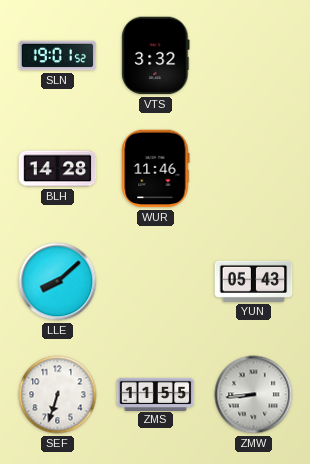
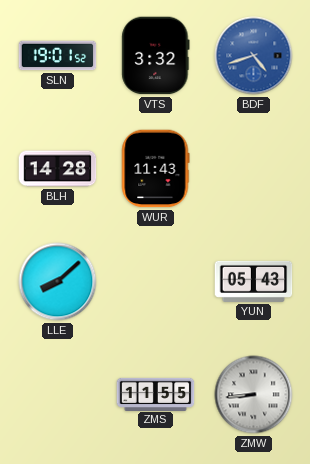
BDF: none -> 4:42
WUR: 11:46 -> 11:43
SEF: 6:33 -> none
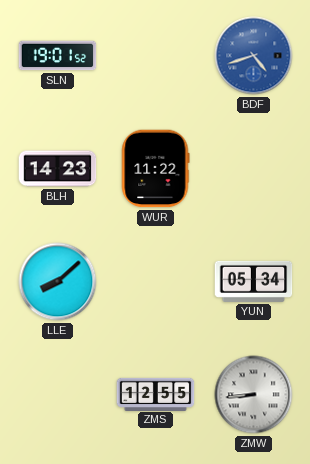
VTS: 3:32 -> none
BLH: 14:28 -> 14:23
WUR: 11:43 -> 11:22
YUN: 05:43 -> 05:34
ZMS: 11:55 -> 12:55
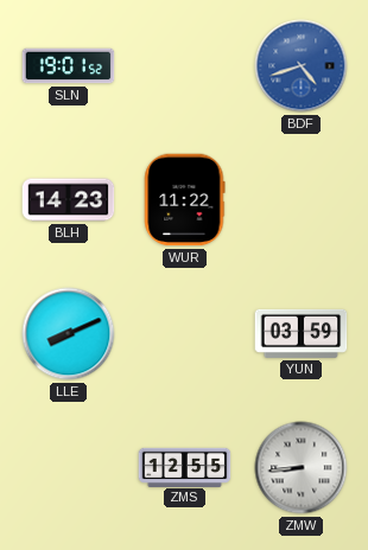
LLE: 8:08 -> 8:11
YUN: 05:34 -> 03:59
